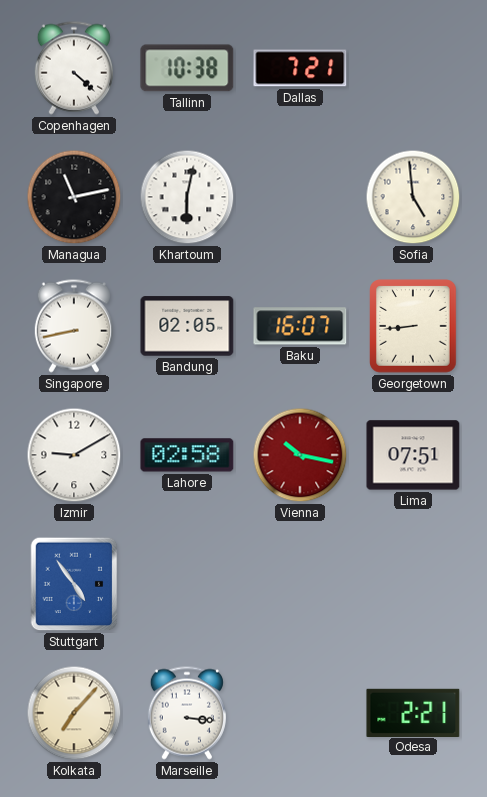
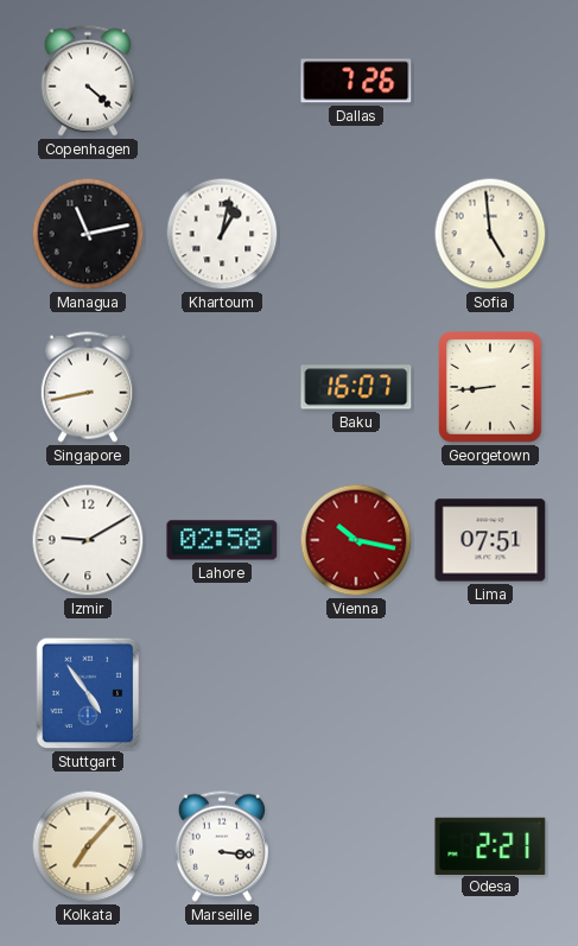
Tallinn: 10:38 -> none
Dallas: 7:21 -> 7:26
Khartoum: 6:02 -> 1:02
Bandung: 02:05 -> none
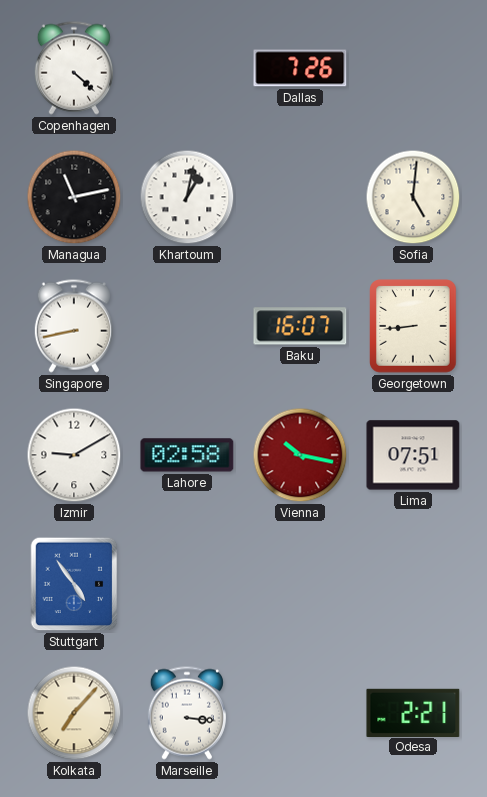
Sofia: 4:59 -> 5:01
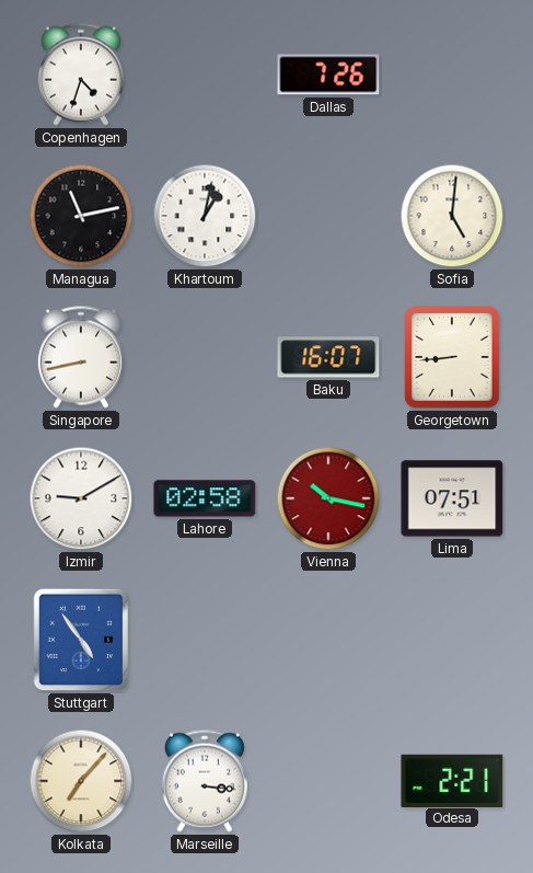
Copenhagen: 4:22 -> 4:33
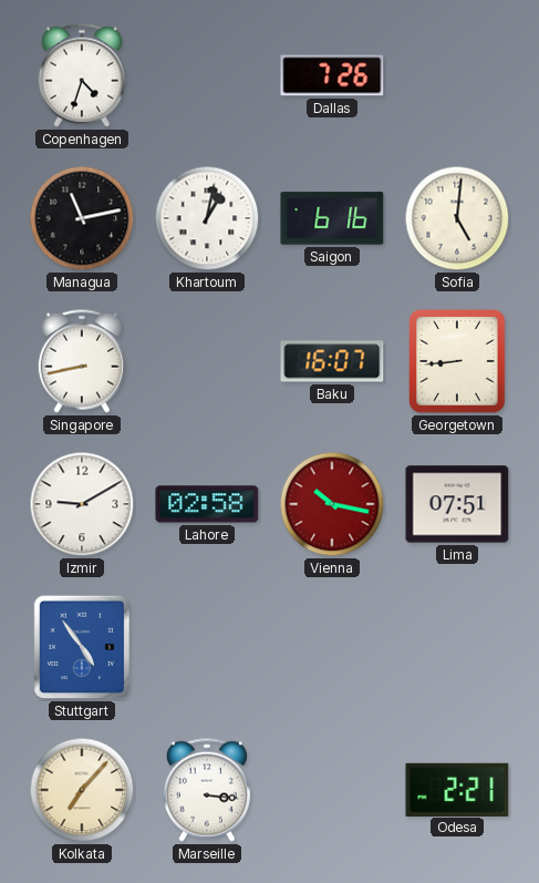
Saigon: none -> 6:16
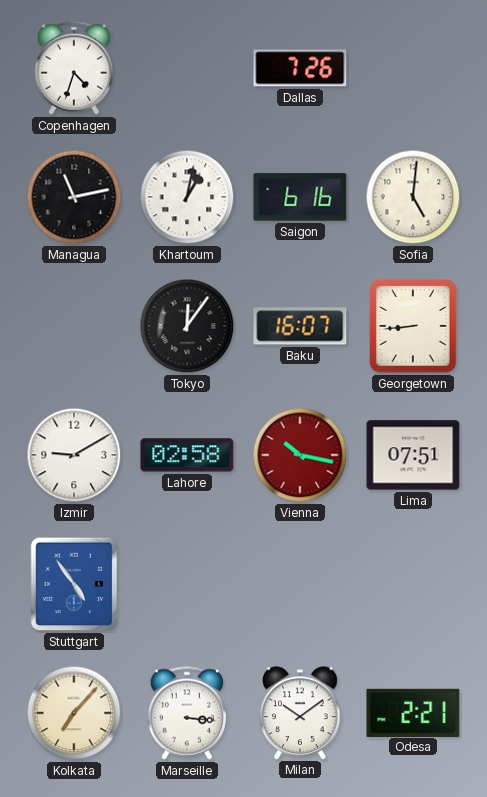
Singapore: 8:43 -> none
Tokyo: none -> 12:06
Milan: none -> 10:09
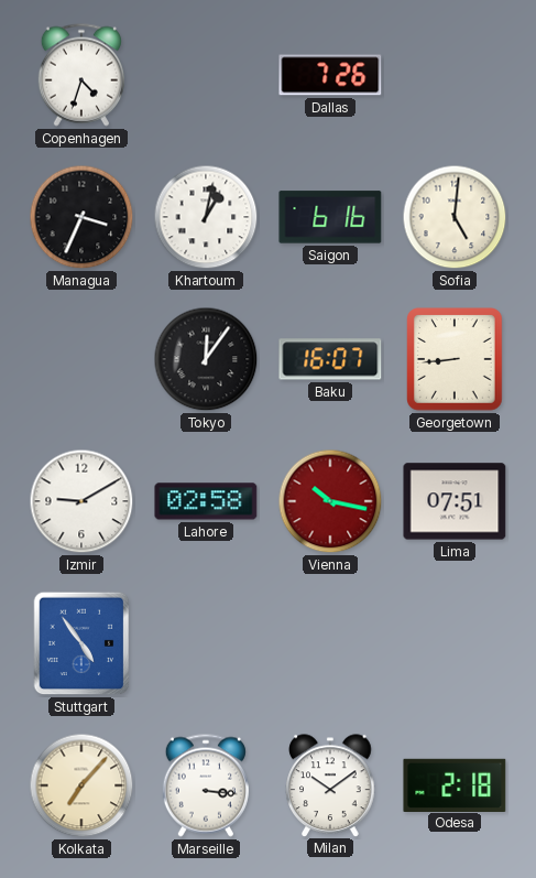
Managua: 11:13 -> 3:34
Odesa: 2:21 -> 2:18
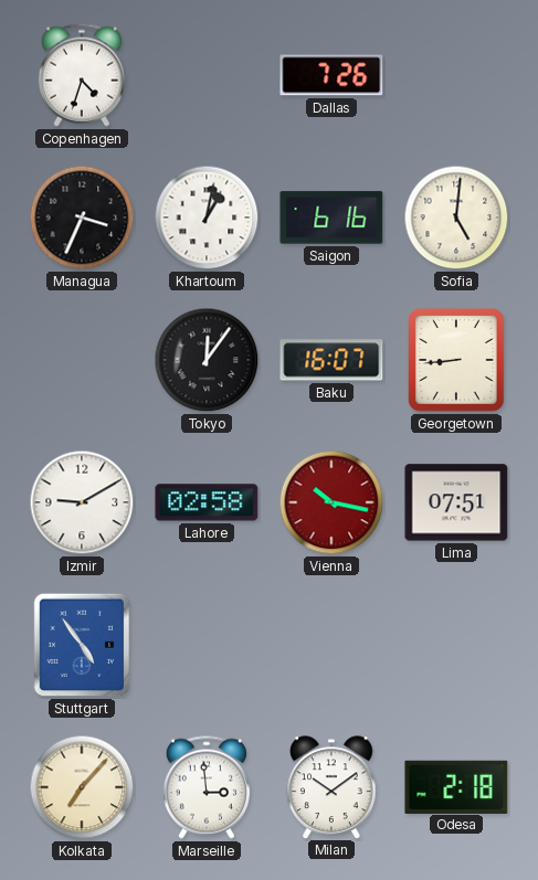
Marseille: 3:16 -> 2:59
